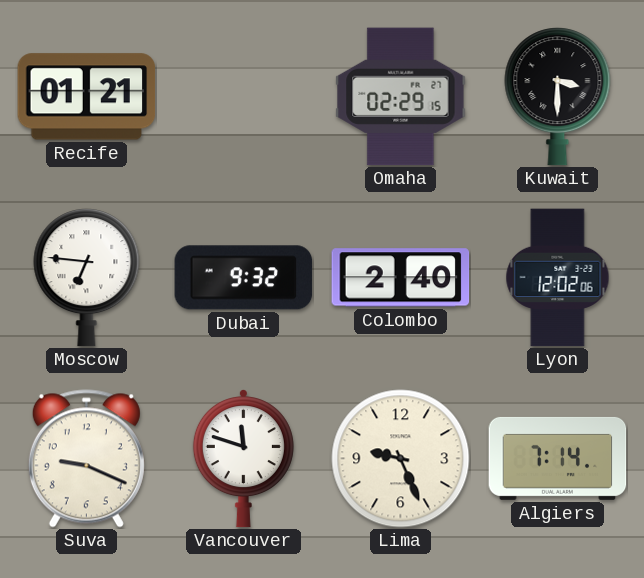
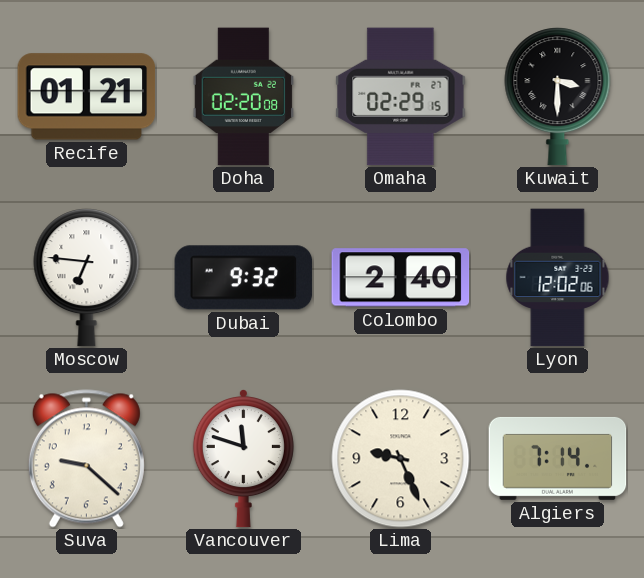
Doha: none -> 02:20
Suva: 9:19 -> 9:22
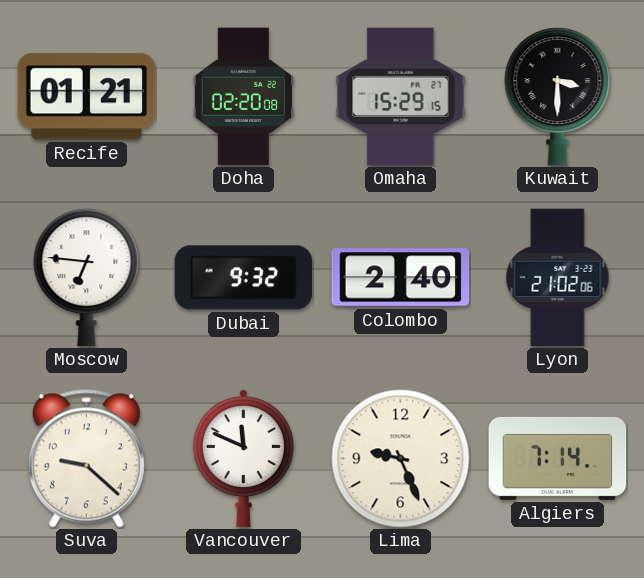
Omaha: 02:29 -> 15:29
Lyon: 12:02 -> 21:02
Vancouver: 11:48 -> 11:49
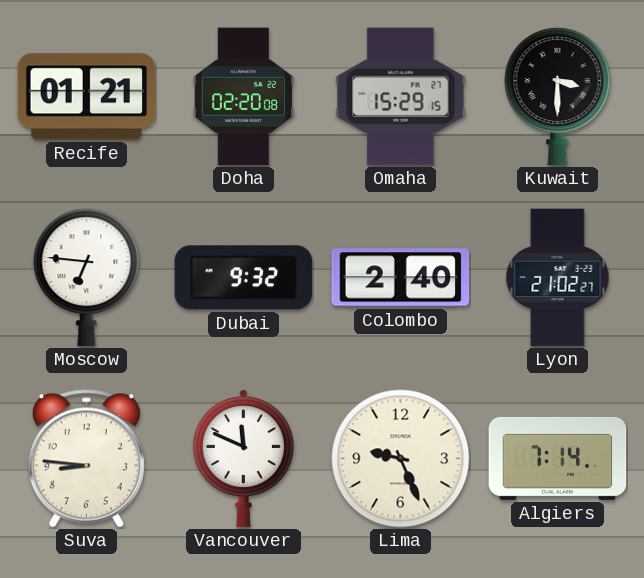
Lyon: 21:02:06 -> 21:02:27
Suva: 9:22 -> 8:46
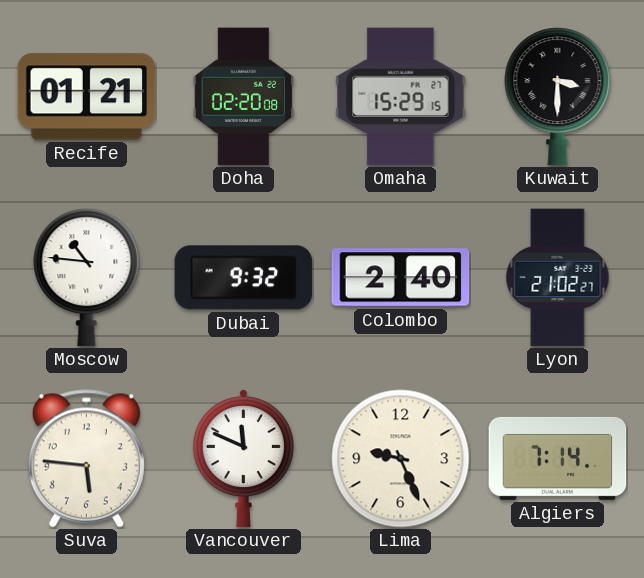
Moscow: 6:46 -> 10:46
Suva: 8:46 -> 5:46
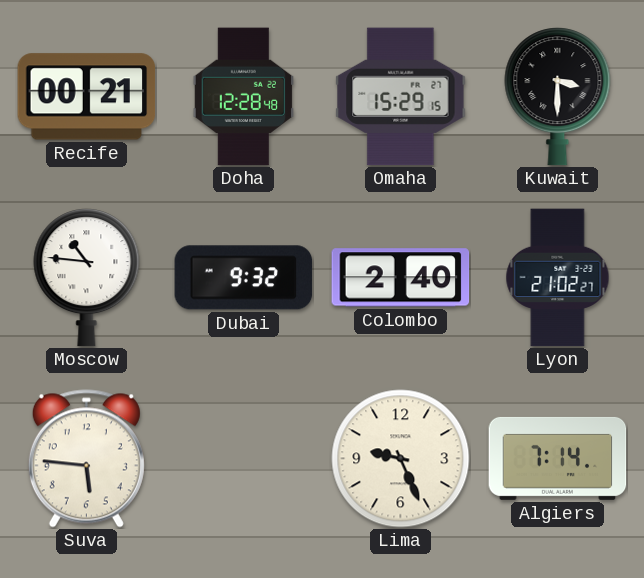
Recife: 01:21 -> 00:21
Doha: 02:20 -> 12:28
Vancouver: 11:49 -> none
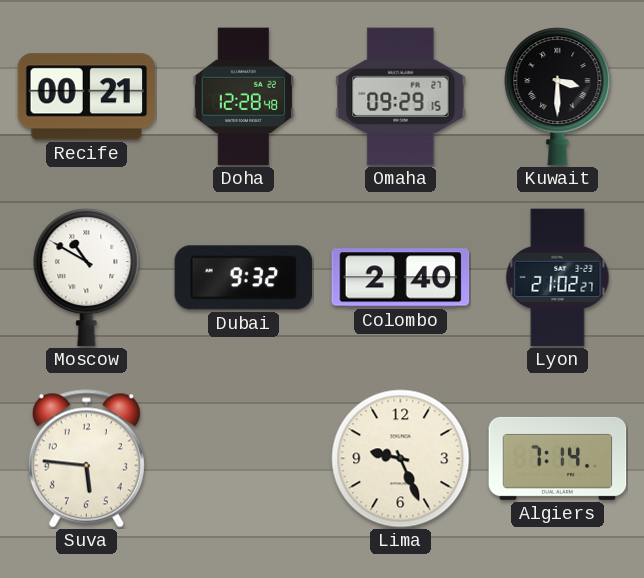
Omaha: 15:29 -> 09:29
Moscow: 10:46 -> 10:50
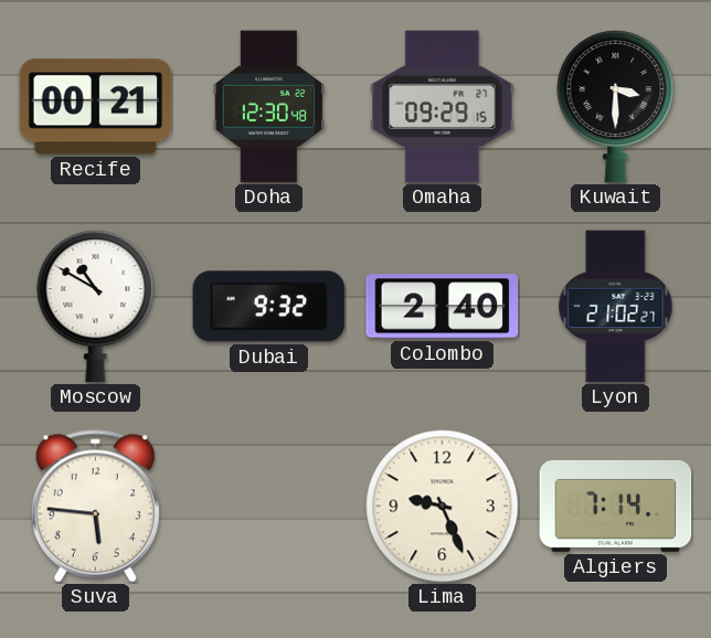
Doha: 12:28 -> 12:30
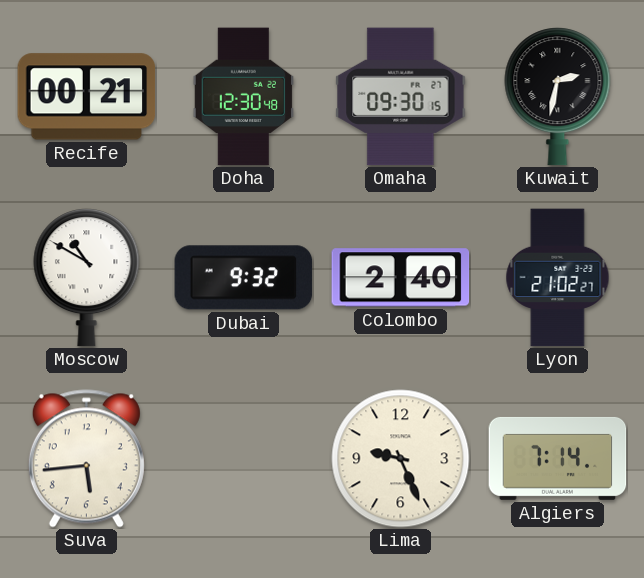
Omaha: 09:29 -> 09:30
Kuwait: 3:30 -> 2:32
Suva: 5:46 -> 5:44
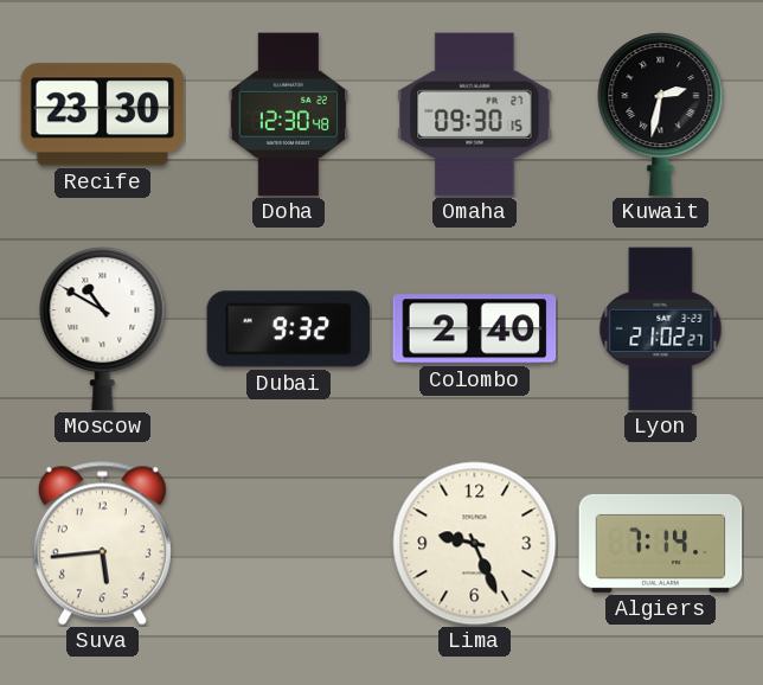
Recife: 00:21 -> 23:30
